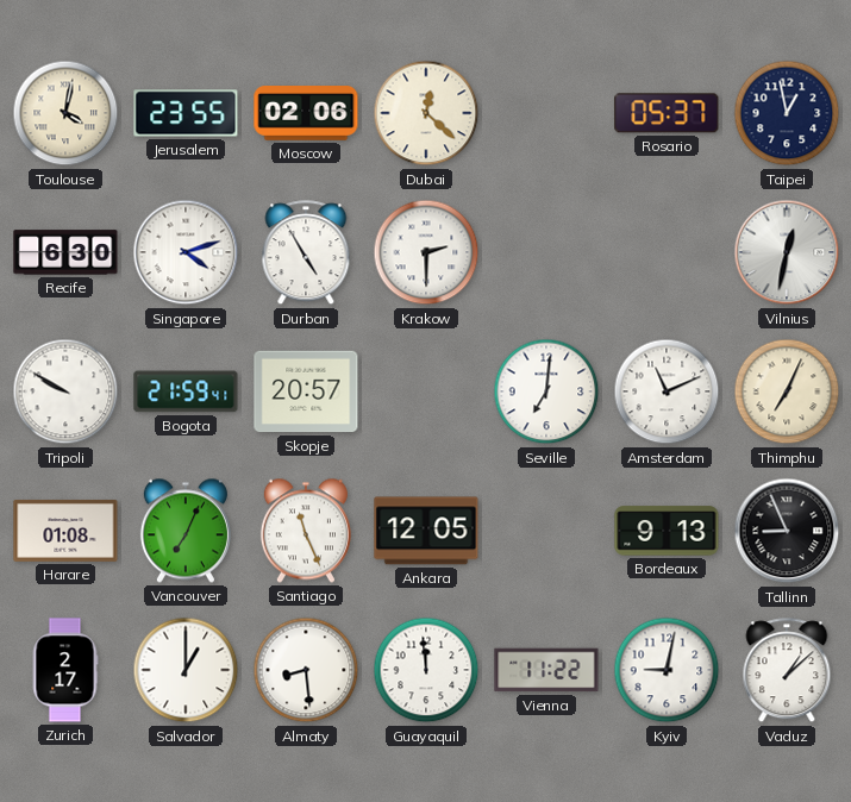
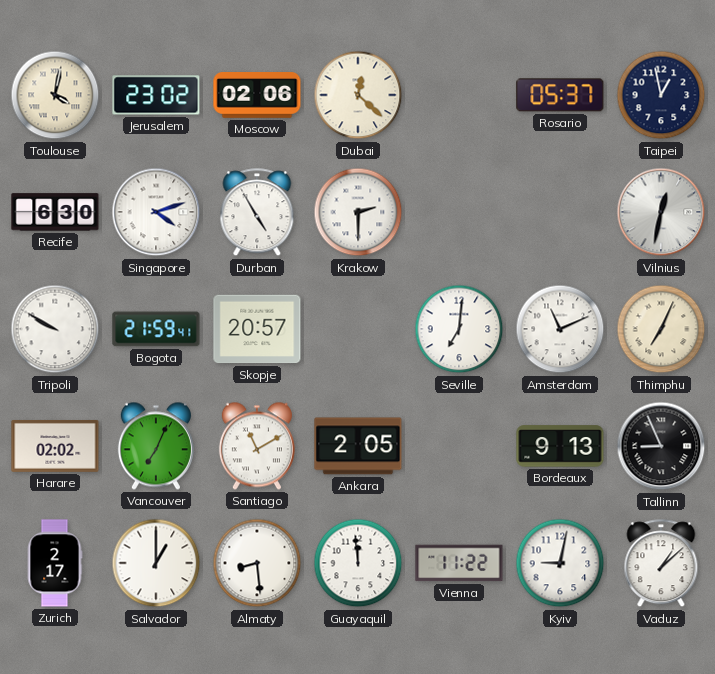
Jerusalem: 23:55 -> 23:02
Harare: 01:08 -> 02:02
Santiago: 11:26 -> 11:10
Ankara: 12:05 -> 2:05
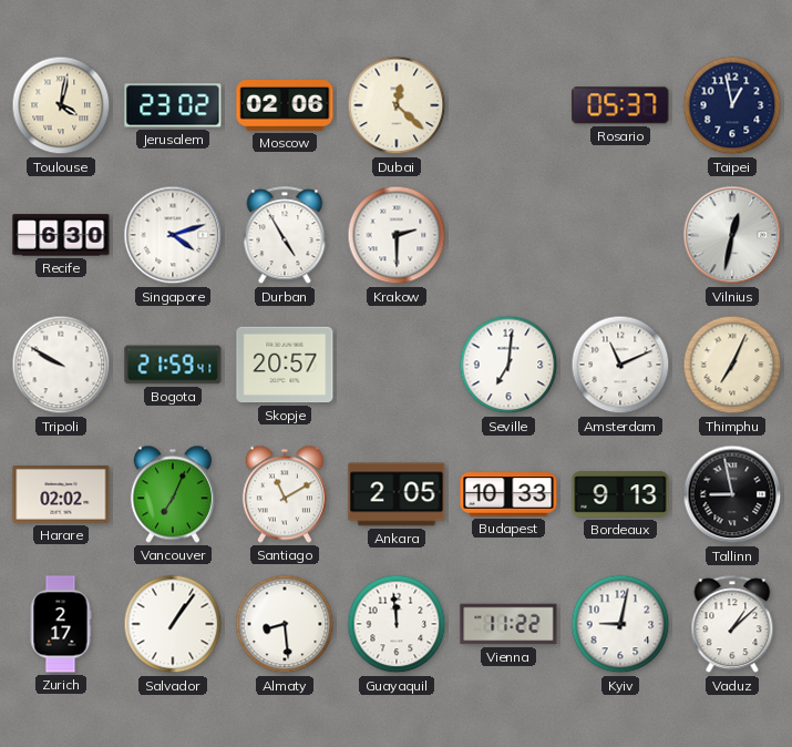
Budapest: none -> 10:33
Tallinn: 8:56 -> 8:58
Salvador: 1:00 -> 1:06
